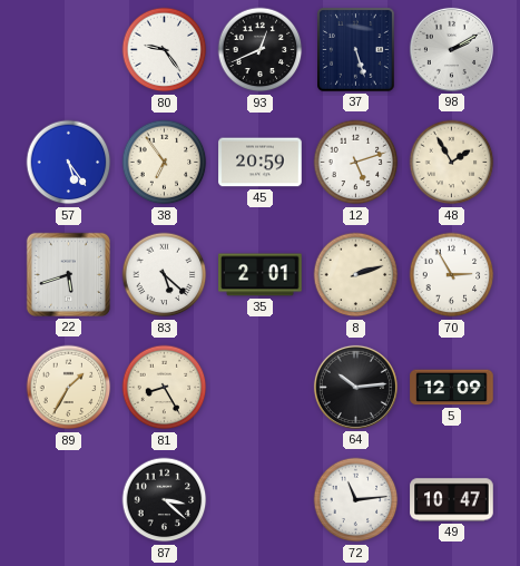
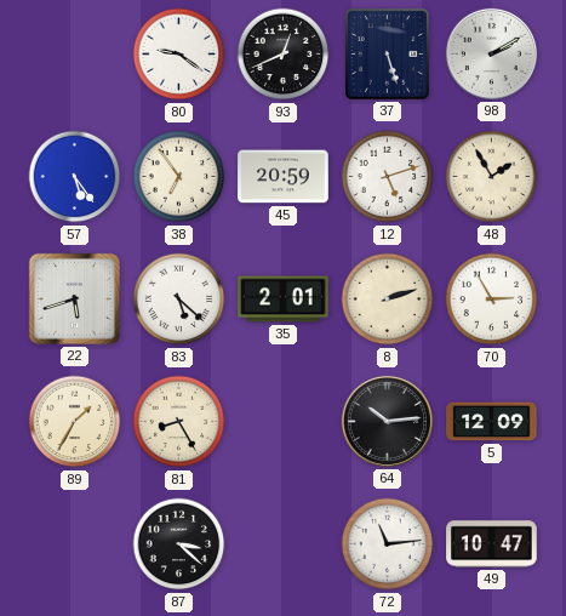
80: 9:24 -> 9:21
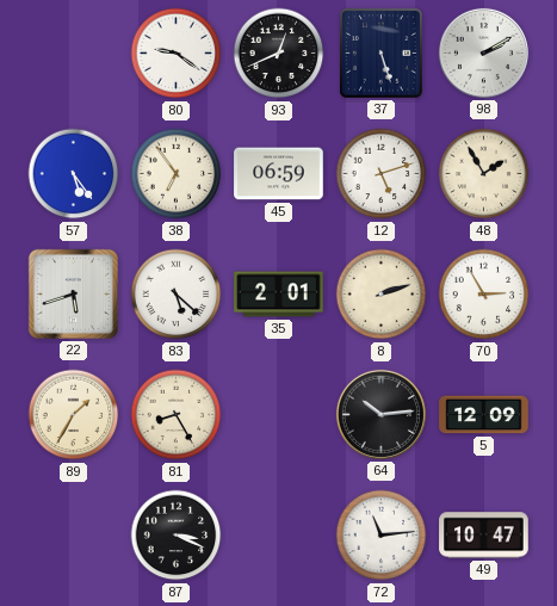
45: 20:59 -> 06:59
87: 3:22 -> 3:19
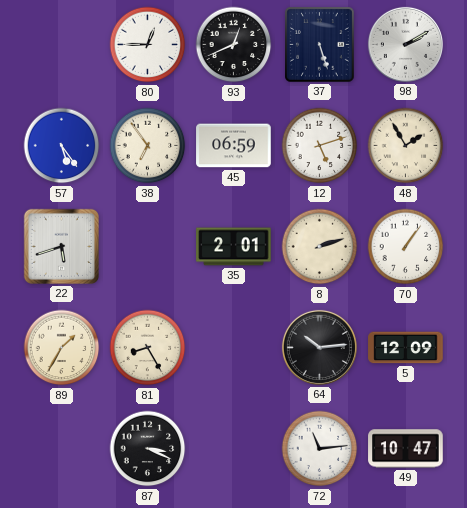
80: 9:21 -> 12:45
83: 5:22 -> none
70: 2:55 -> 1:06
